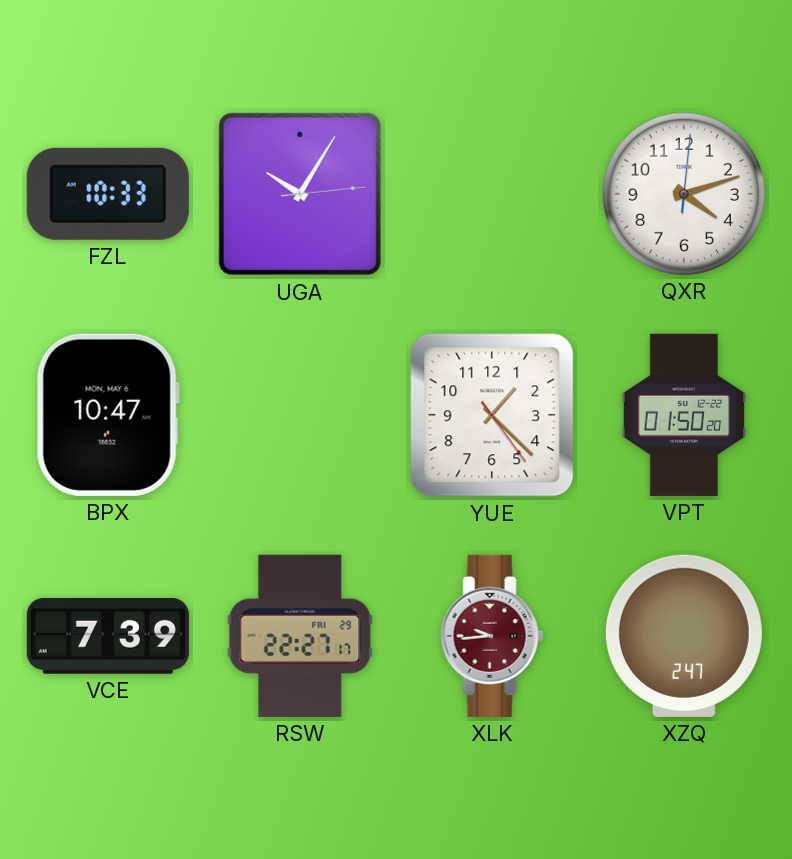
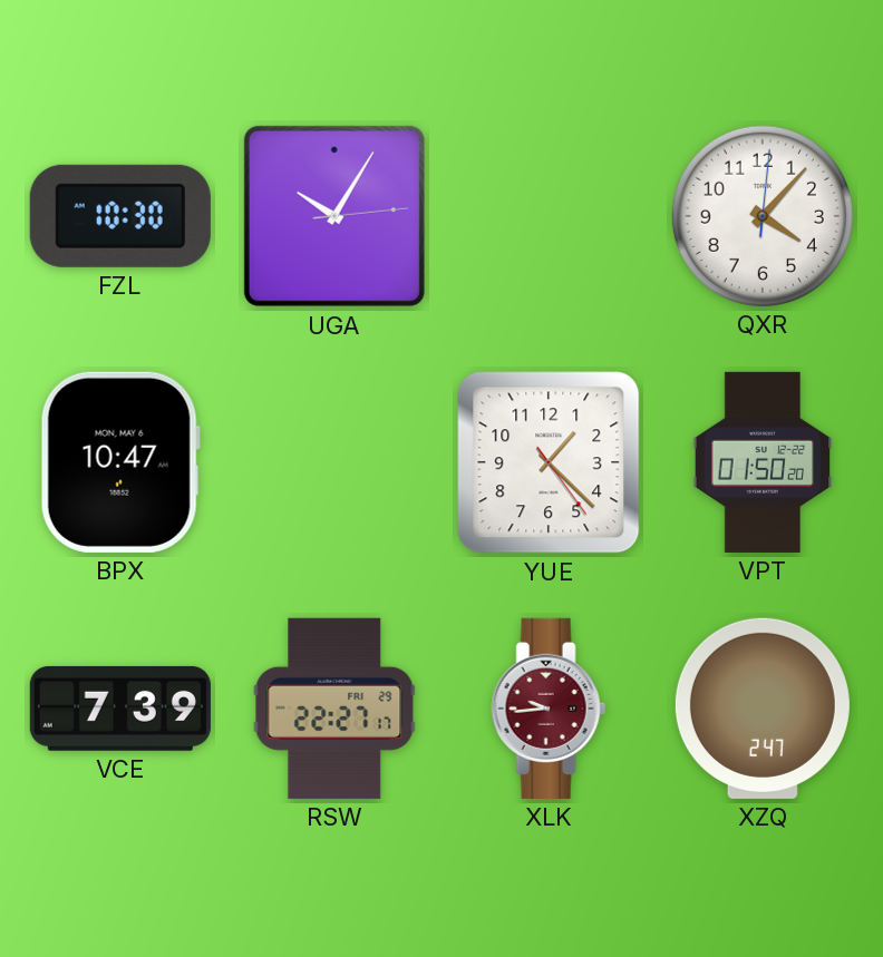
FZL: 10:33 -> 10:30
QXR: 4:12 -> 4:07
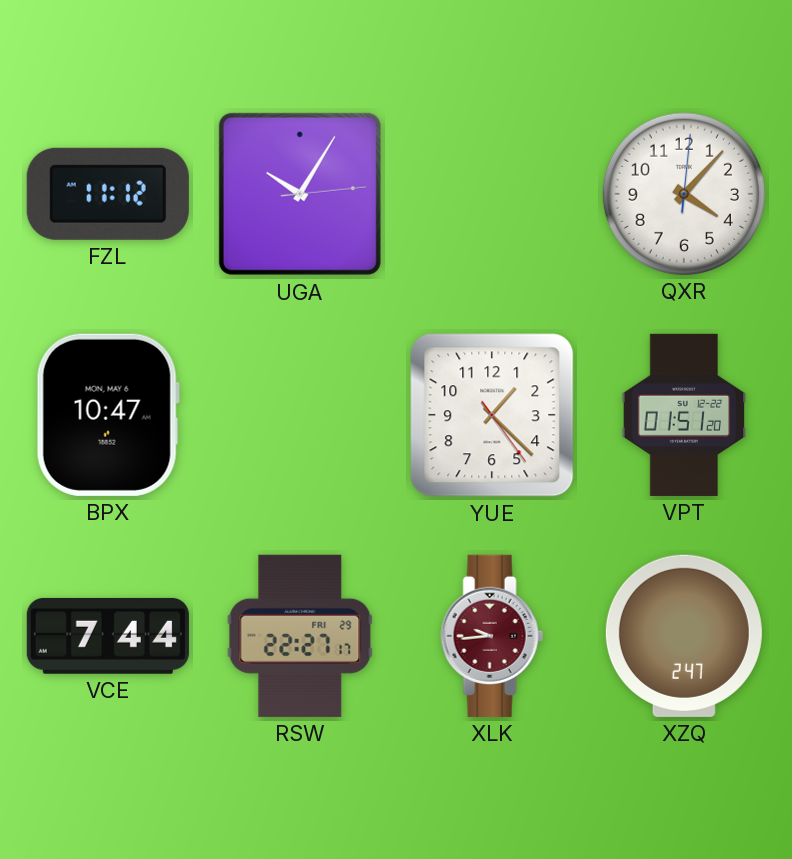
FZL: 10:30 -> 11:12
VPT: 01:50 -> 01:51
VCE: 7:39 -> 7:44
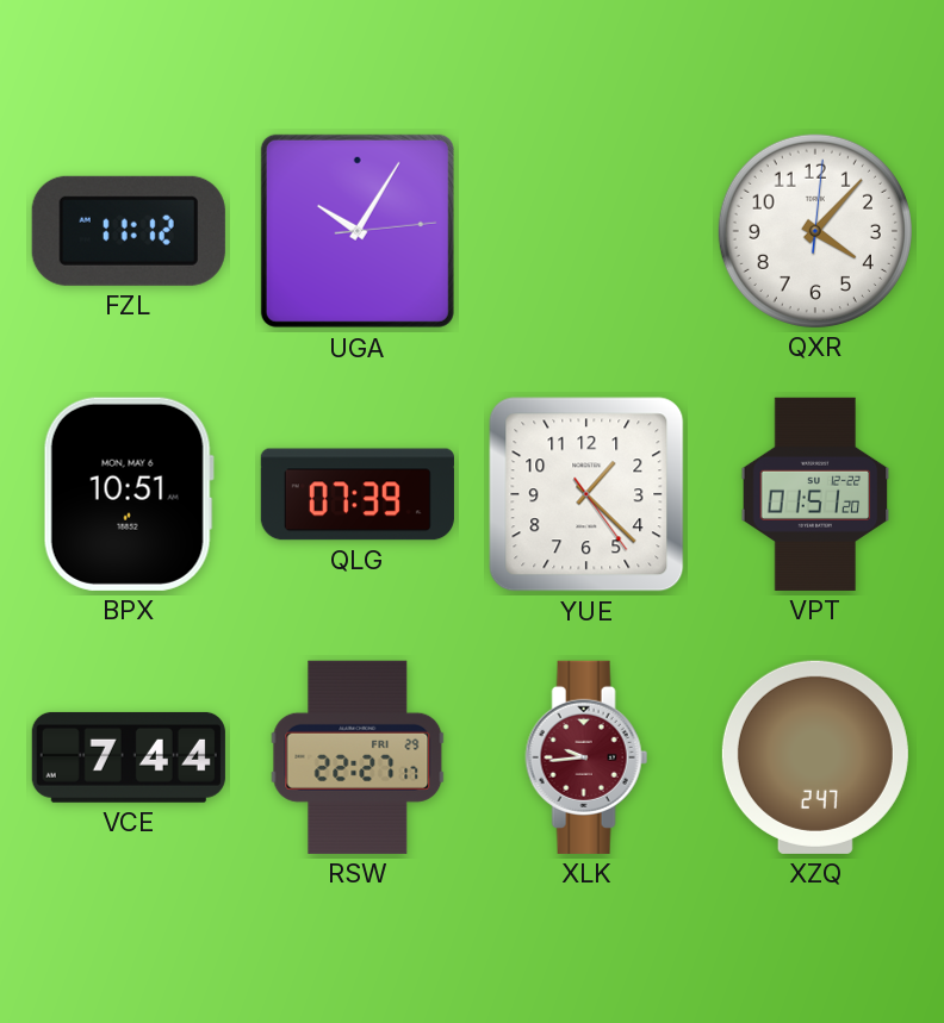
BPX: 10:47 -> 10:51
QLG: none -> 07:39
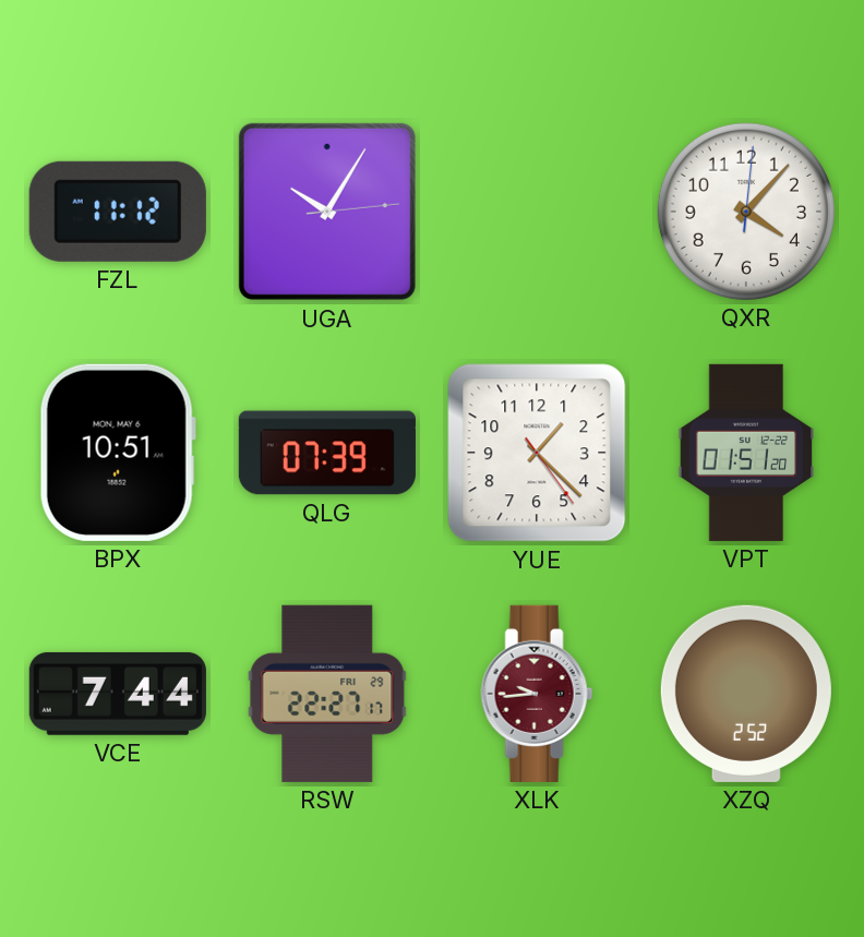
XZQ: 2:47 -> 2:52
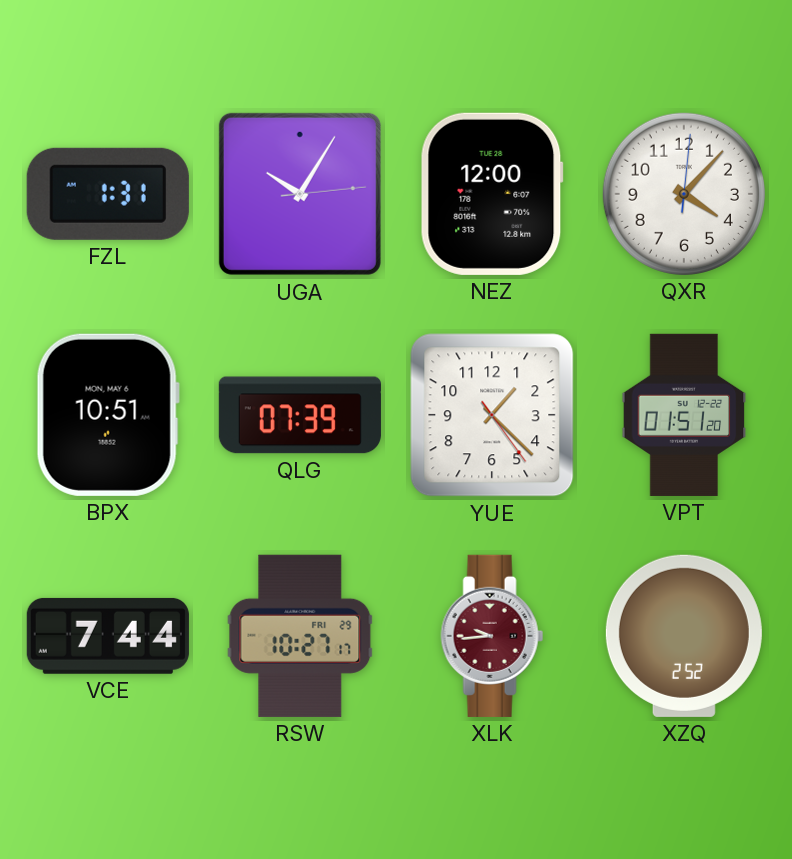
FZL: 11:12 -> 1:31
NEZ: none -> 12:00
RSW: 22:27 -> 10:27
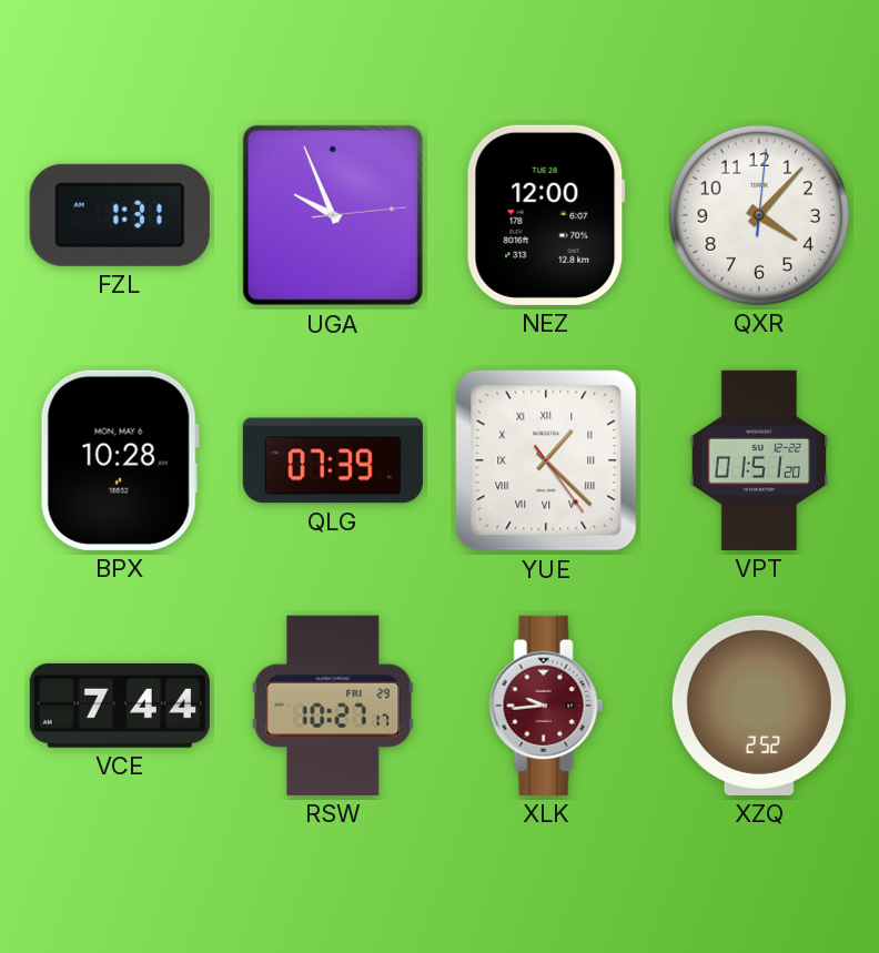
UGA: 10:05 -> 9:56
BPX: 10:51 -> 10:28
YUE numerals: Arabic -> Roman
